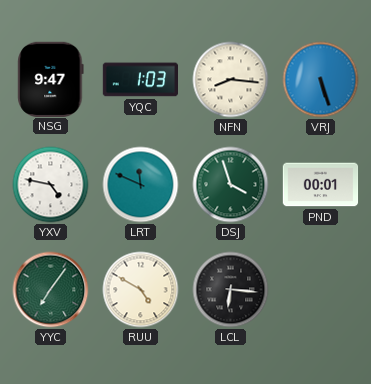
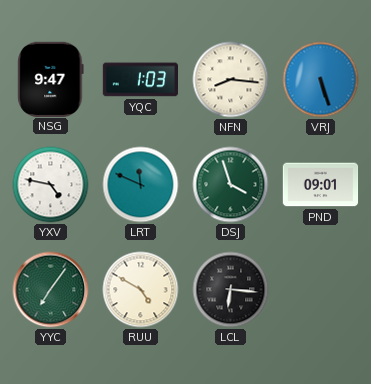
PND: 00:01 -> 09:01
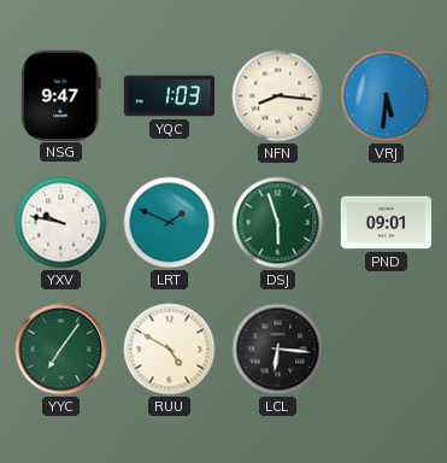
VRJ: 5:27 -> 5:31
YXV: 4:47 -> 9:47
LRT: 11:49 -> 1:49
DSJ: 3:57 -> 5:57
